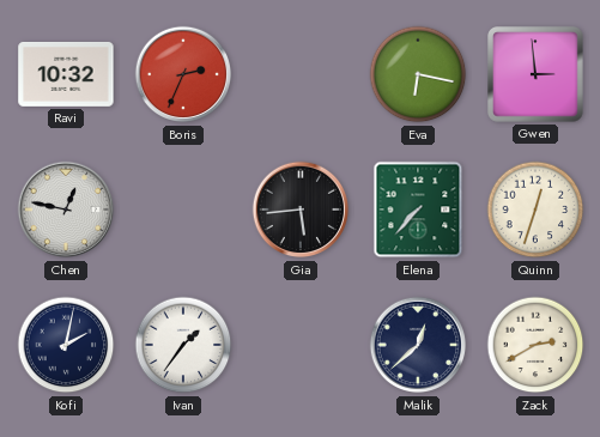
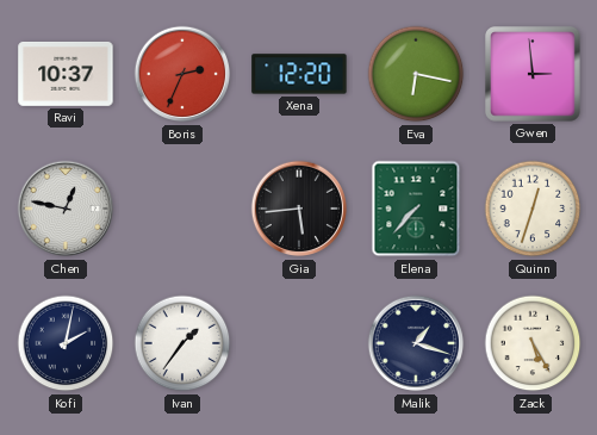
Ravi: 10:32 -> 10:37
Xena: none -> 12:20
Malik: 12:38 -> 1:18
Zack: 2:40 -> 5:25
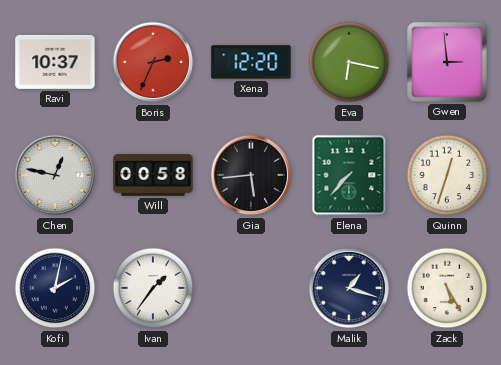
Will: none -> 00:58
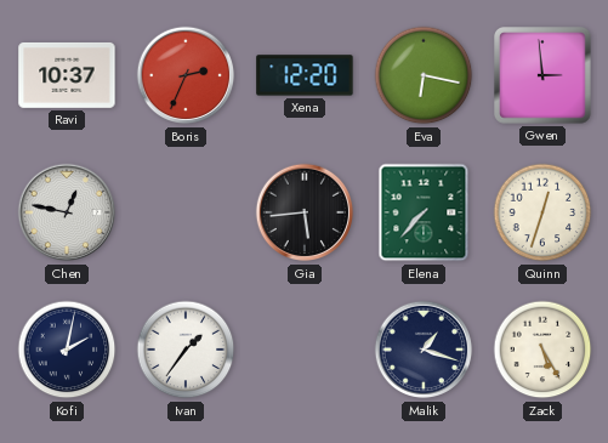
Will: 00:58 -> none
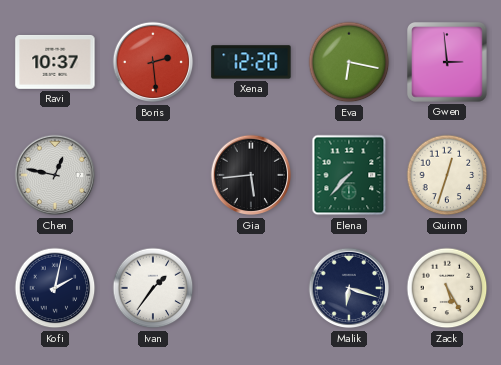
Boris: 2:34 -> 2:29
Malik: 1:18 -> 6:18
